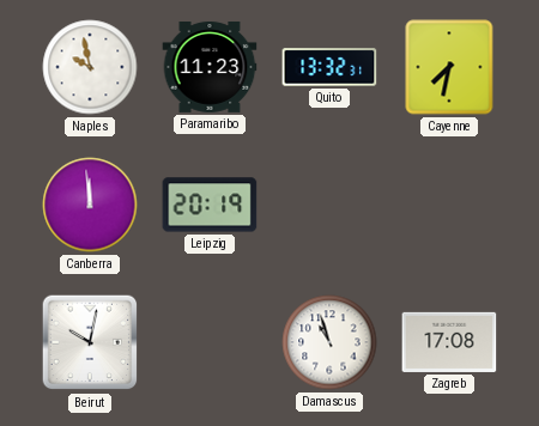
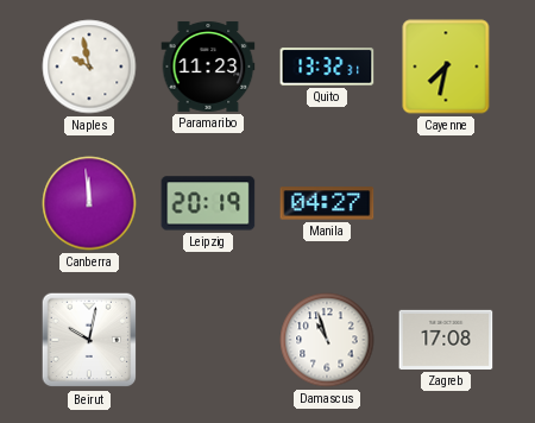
Manila: none -> 04:27
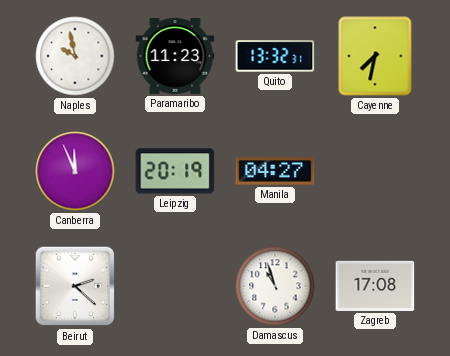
Canberra: 11:59 -> 11:56
Beirut: 10:02 -> 2:22
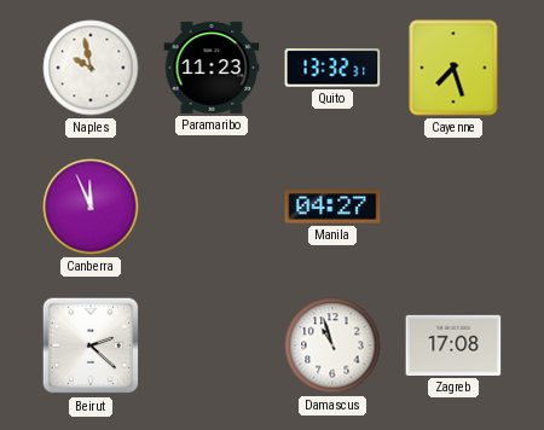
Cayenne: 7:32 -> 7:27
Leipzig: 20:19 -> none
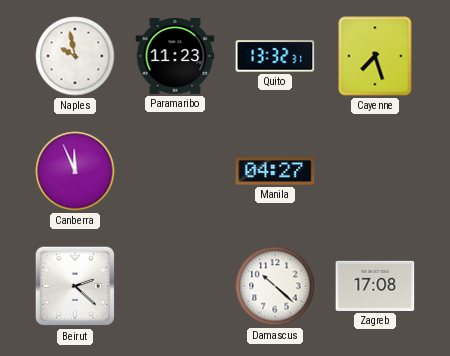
Damascus: 10:57 -> 10:22
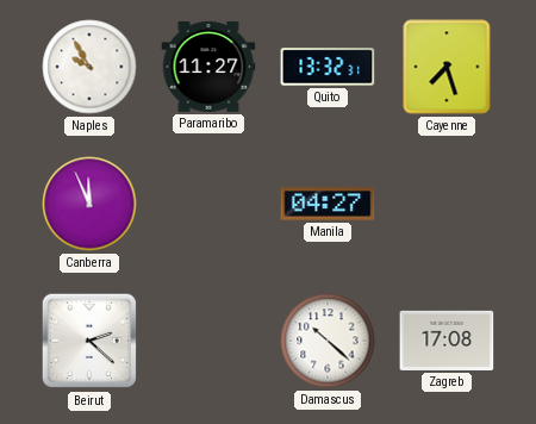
Naples: 9:58 -> 9:55
Paramaribo: 11:23 -> 11:27
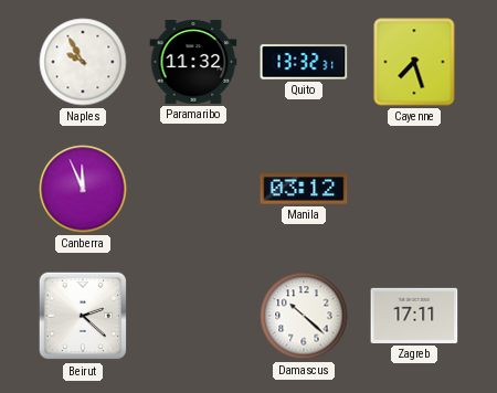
Paramaribo: 11:27 -> 11:32
Manila: 04:27 -> 03:12
Zagreb: 17:08 -> 17:11
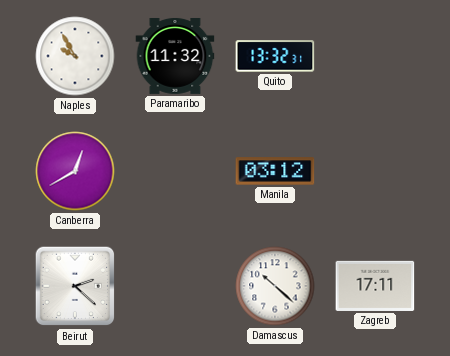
Cayenne: 7:27 -> none
Canberra: 11:56 -> 12:40
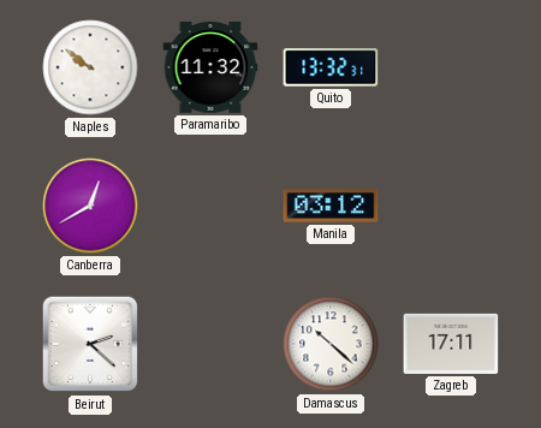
Naples: 9:55 -> 9:51
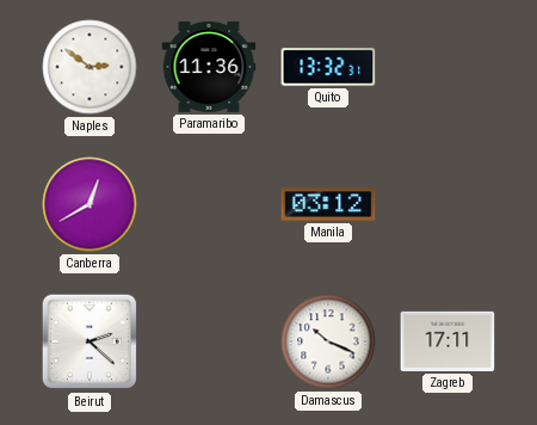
Naples: 9:51 -> 2:51
Paramaribo: 11:32 -> 11:36
Damascus: 10:22 -> 10:19
